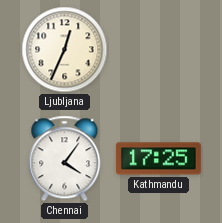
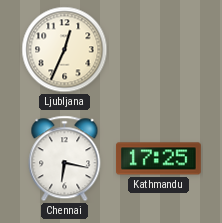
Chennai: 4:06 -> 6:17
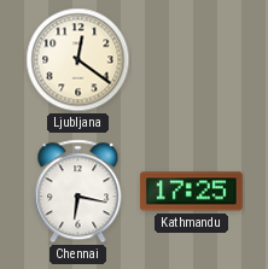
Ljubljana: 12:34 -> 12:21
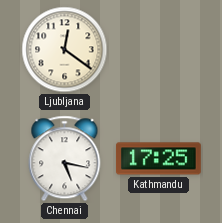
Chennai: 6:17 -> 5:17
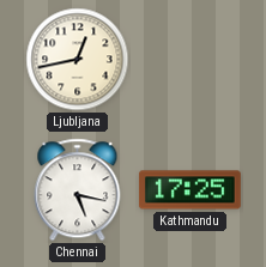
Ljubljana: 12:21 -> 12:43
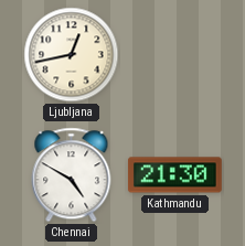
Chennai: 5:17 -> 4:50
Kathmandu: 17:25 -> 21:30
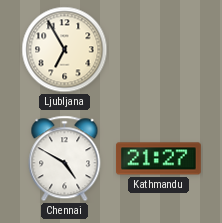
Ljubljana: 12:43 -> 6:55
Kathmandu: 21:30 -> 21:27
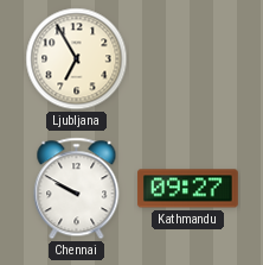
Chennai: 4:50 -> 9:50
Kathmandu: 21:27 -> 09:27
